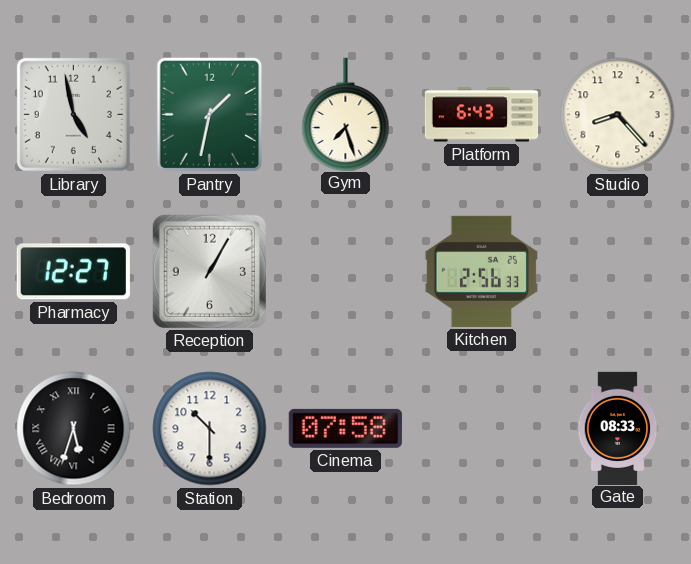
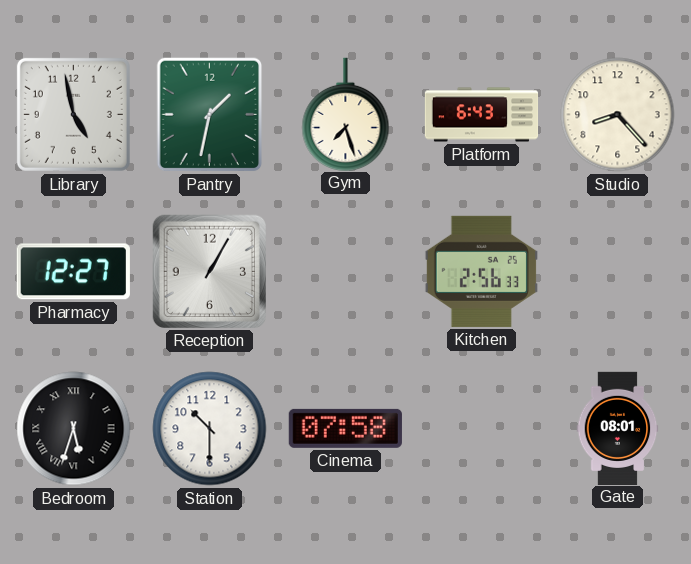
Gate: 08:33 -> 08:01
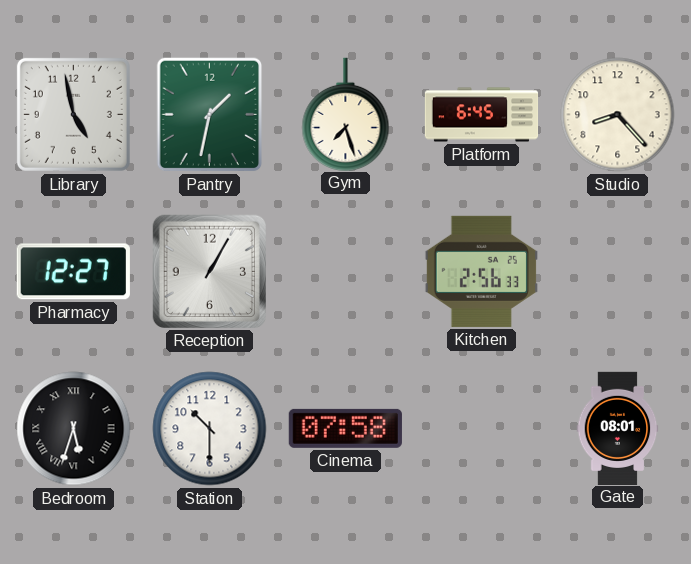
Platform: 6:43 -> 6:45
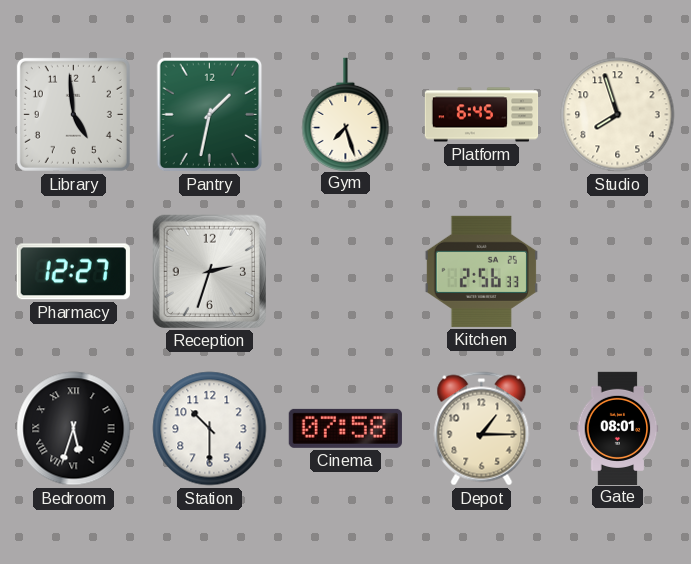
Library: 4:58 -> 4:59
Studio: 8:23 -> 7:57
Reception: 1:05 -> 2:33
Depot: none -> 1:15
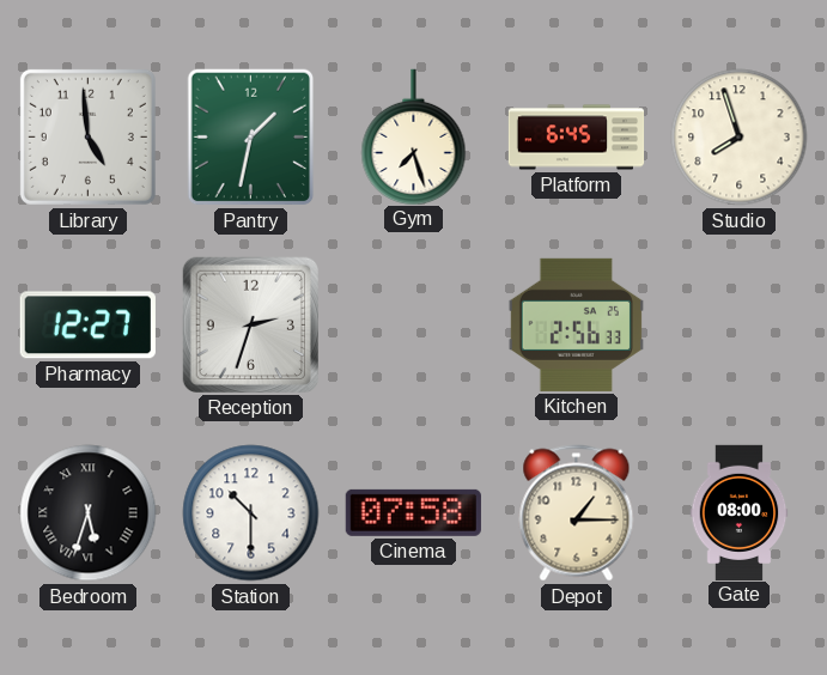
Gate: 08:01 -> 08:00
